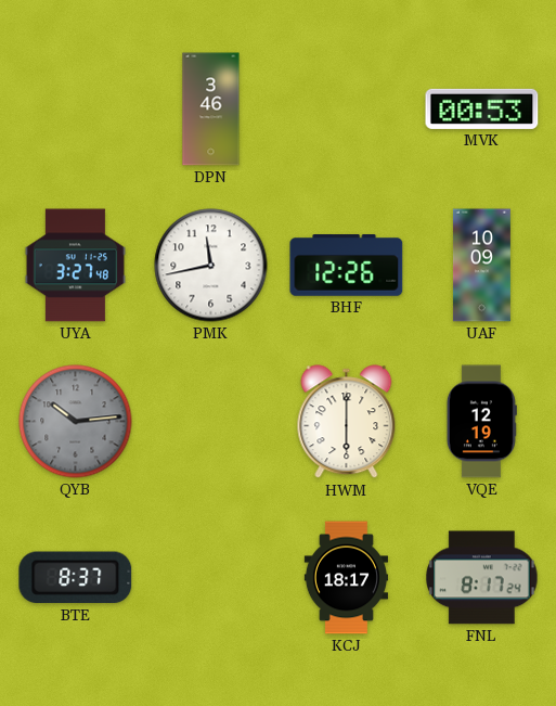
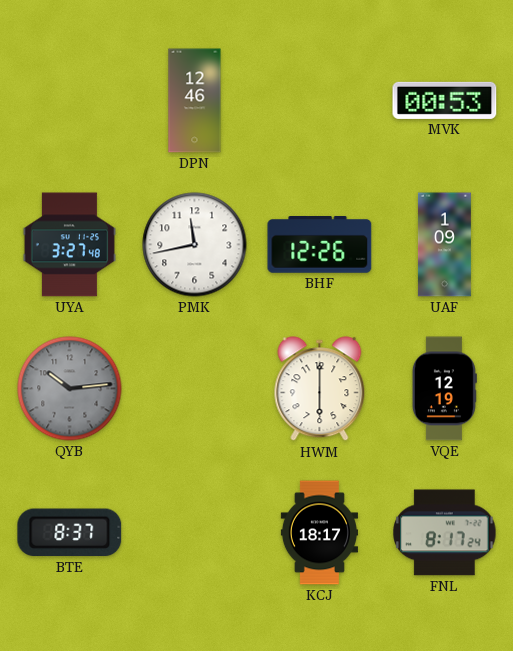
DPN: 3:46 -> 12:46
UAF: 10:09 -> 1:09
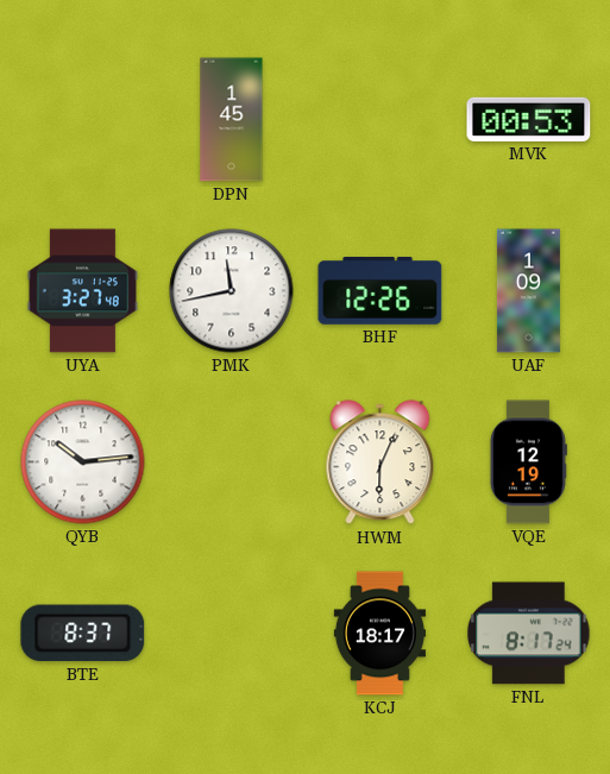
DPN: 12:46 -> 1:45
QYB dial: grey -> white
HWM: 6:00 -> 6:04
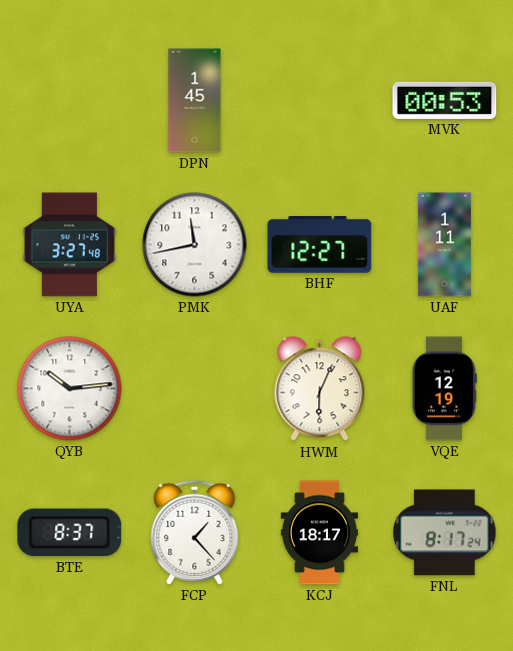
BHF: 12:26 -> 12:27
UAF: 1:09 -> 1:11
FCP: none -> 1:23
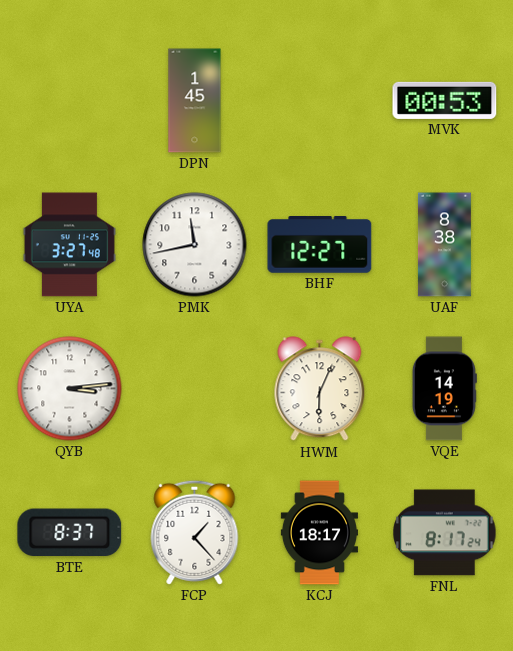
UAF: 1:11 -> 8:38
QYB: 10:14 -> 3:14
VQE: 12:19 -> 14:19
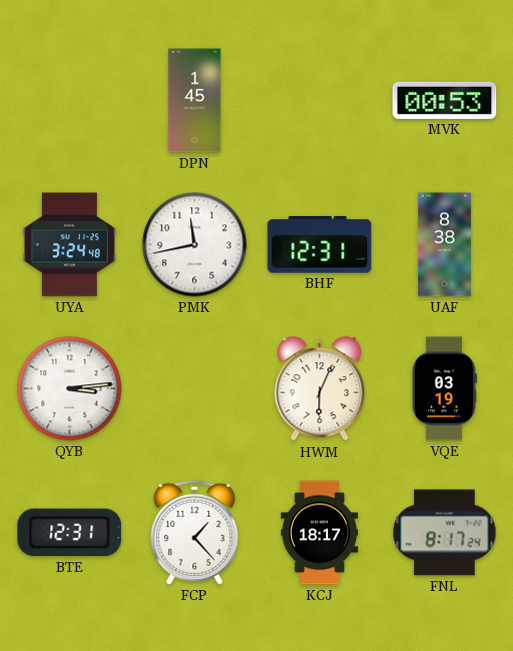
UYA: 3:27 -> 3:24
BHF: 12:27 -> 12:31
VQE: 14:19 -> 03:19
BTE: 8:37 -> 12:31
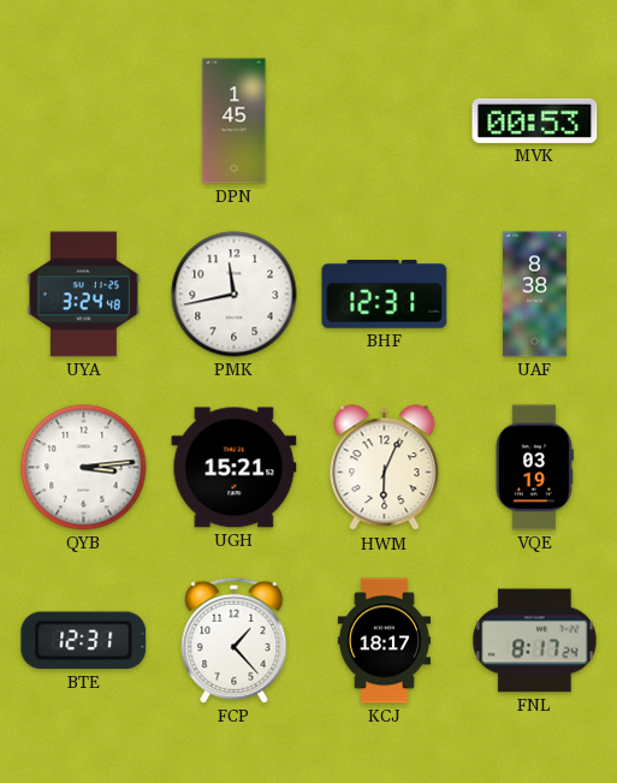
UGH: none -> 15:21
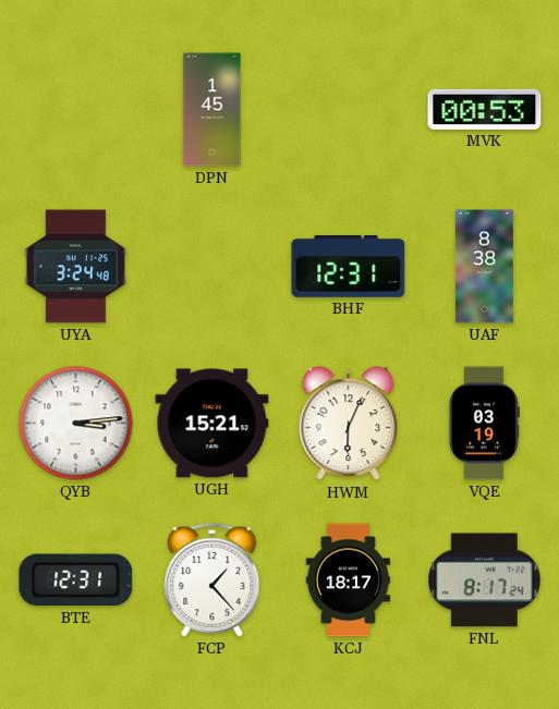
PMK: 11:43 -> none
